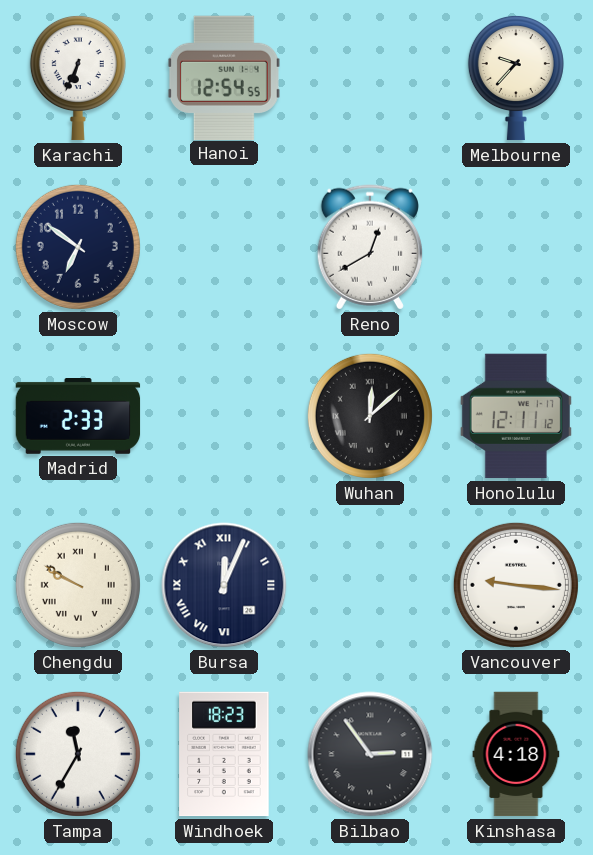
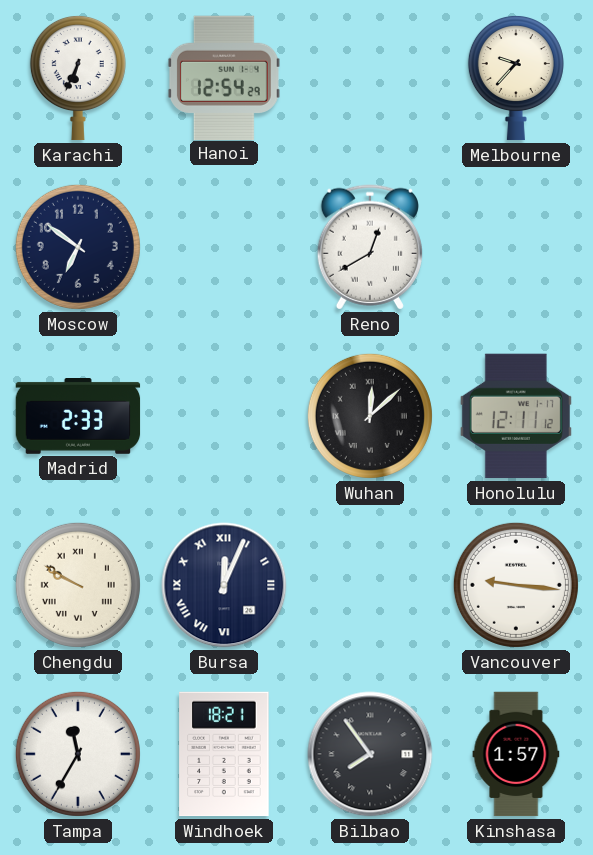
Hanoi: 12:54:55 -> 12:54:29
Windhoek: 18:23 -> 18:21
Bilbao: 2:54 -> 7:54
Kinshasa: 4:18 -> 1:57
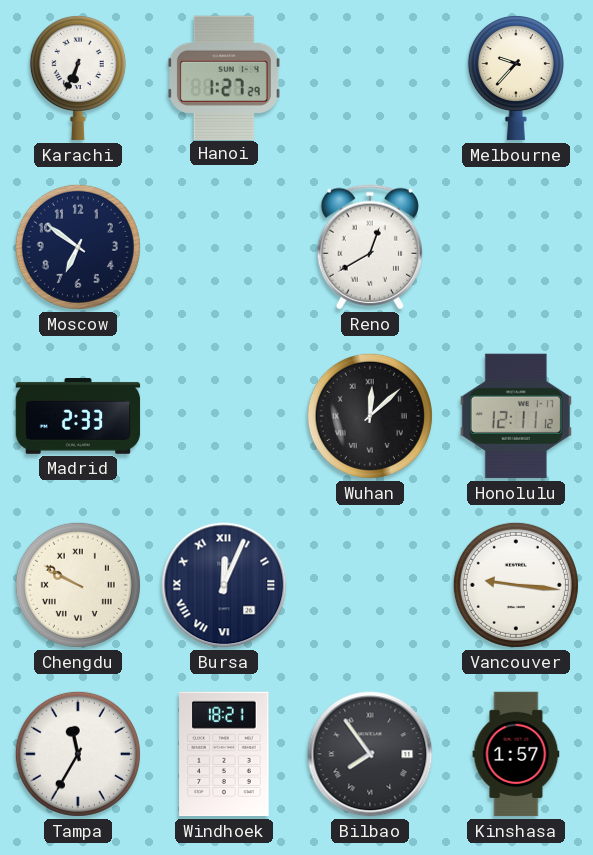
Hanoi: 12:54 -> 1:27
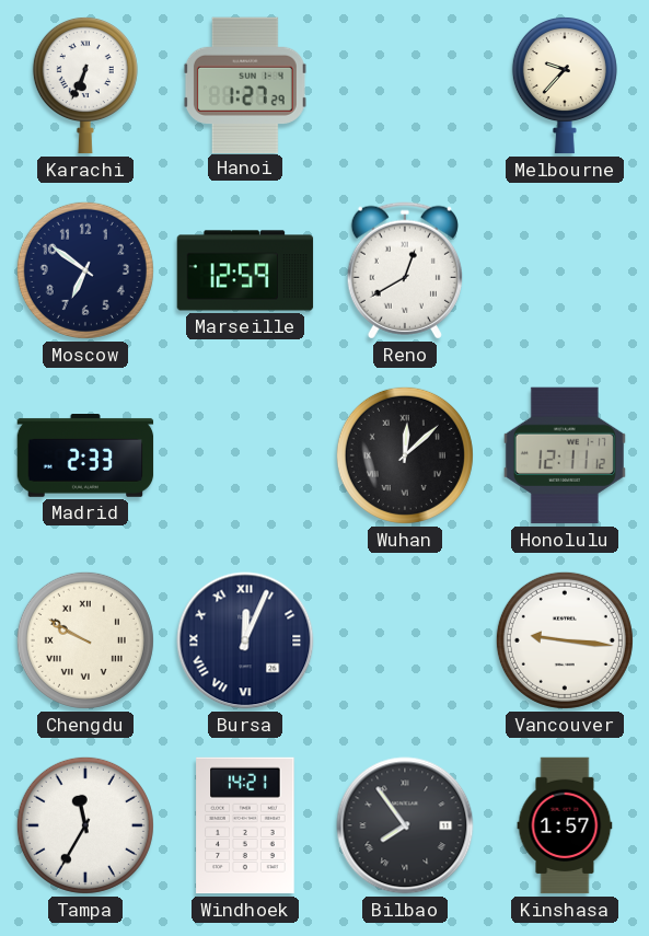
Marseille: none -> 12:59
Windhoek: 18:21 -> 14:21
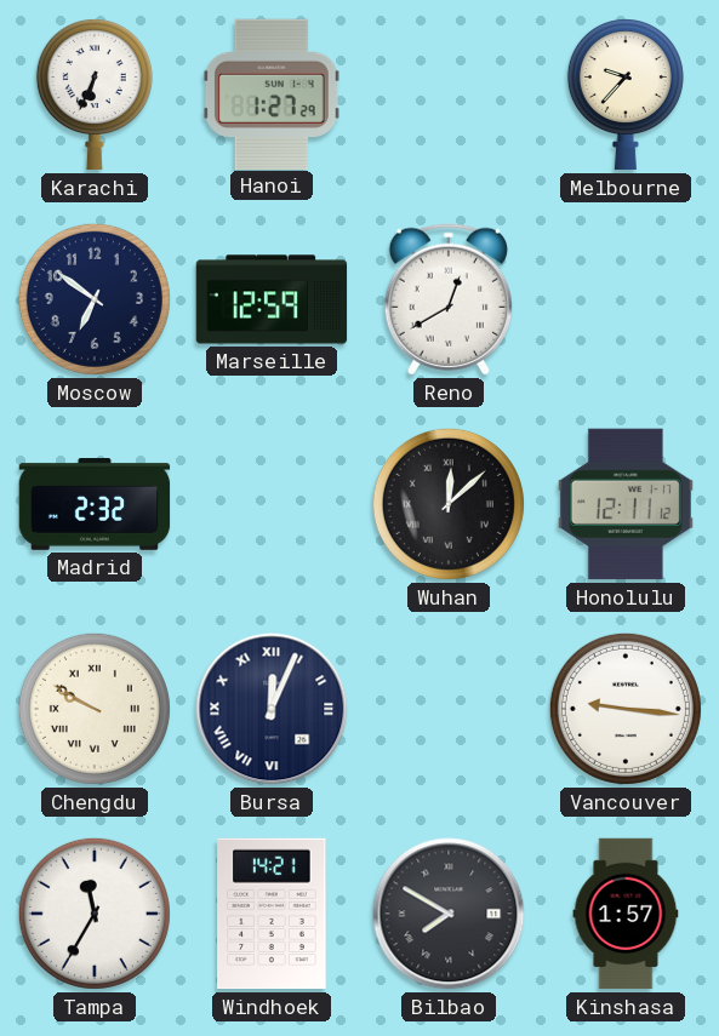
Madrid: 2:33 -> 2:32
Bilbao: 7:54 -> 7:50
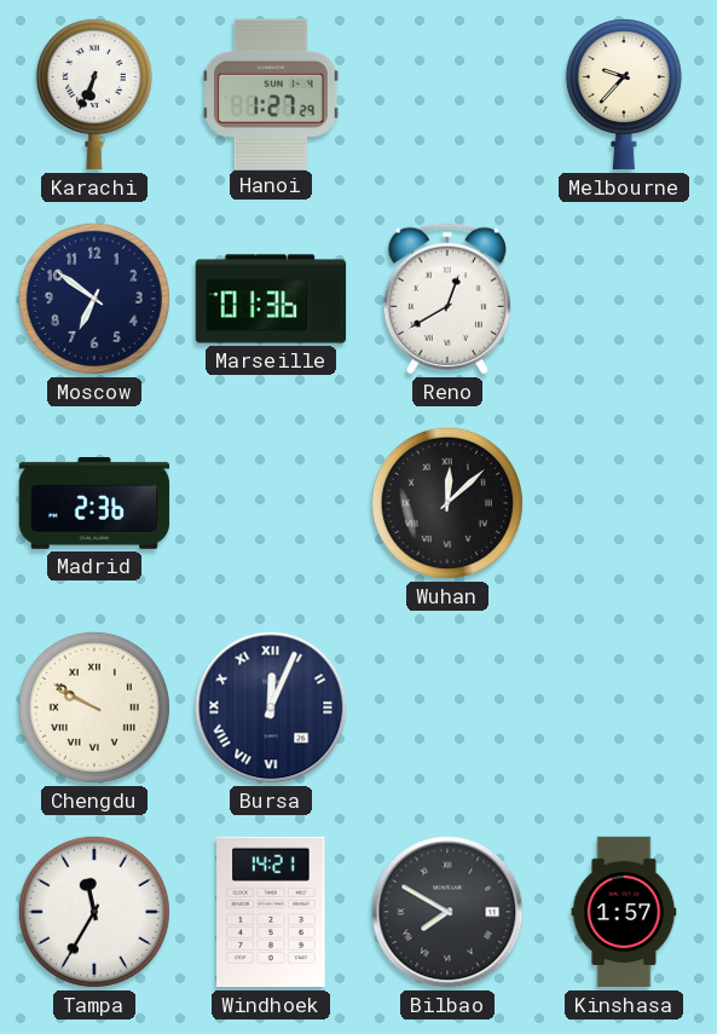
Marseille: 12:59 -> 01:36
Madrid: 2:32 -> 2:36
Honolulu: 12:11 -> none
Vancouver: 9:16 -> none
